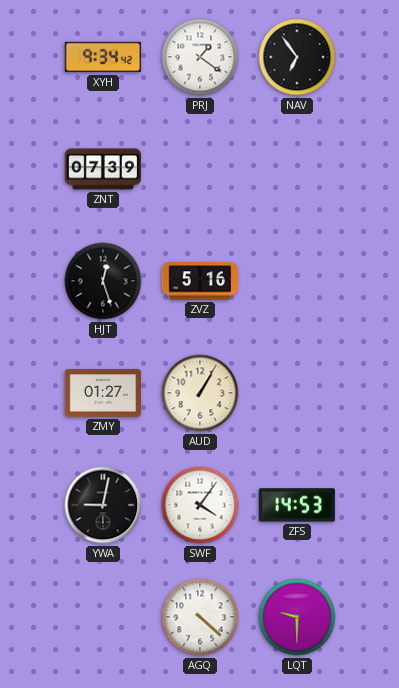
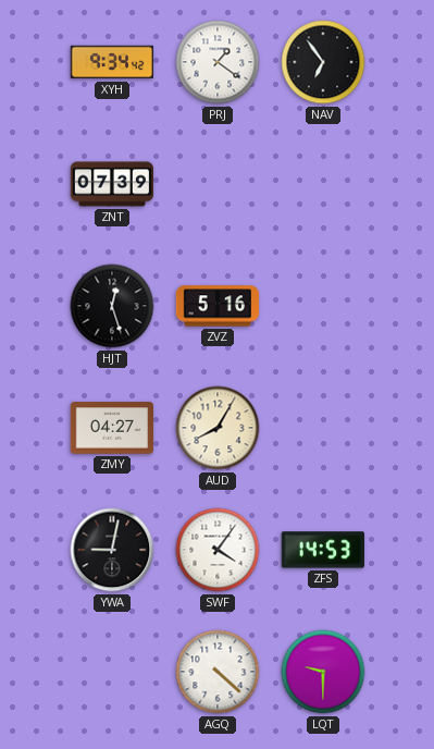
ZMY: 01:27 -> 04:27
AUD: 1:05 -> 8:05
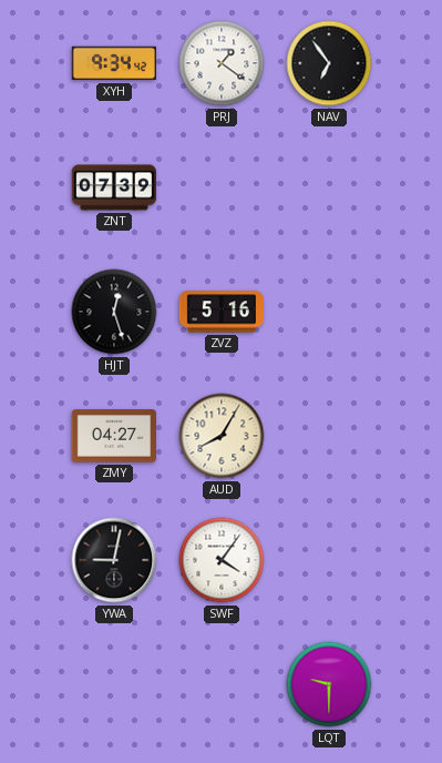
ZFS: 14:53 -> none
AGQ: 4:22 -> none
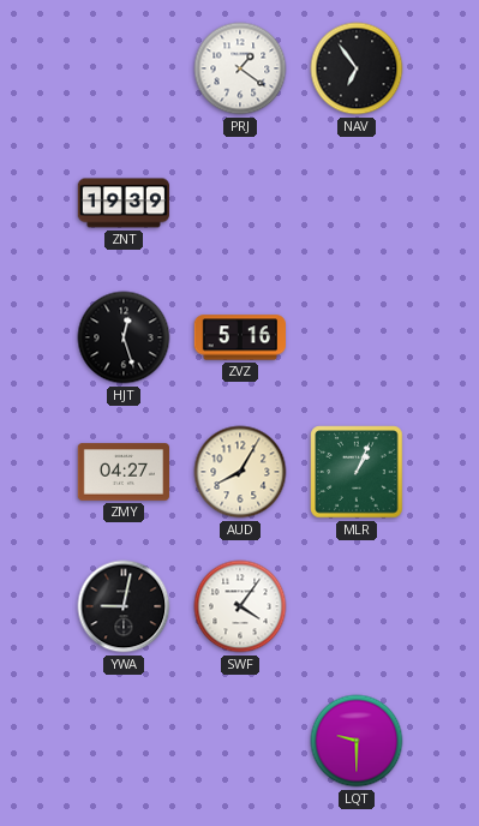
XYH: 9:34 -> none
ZNT: 07:39 -> 19:39
MLR: none -> 1:04
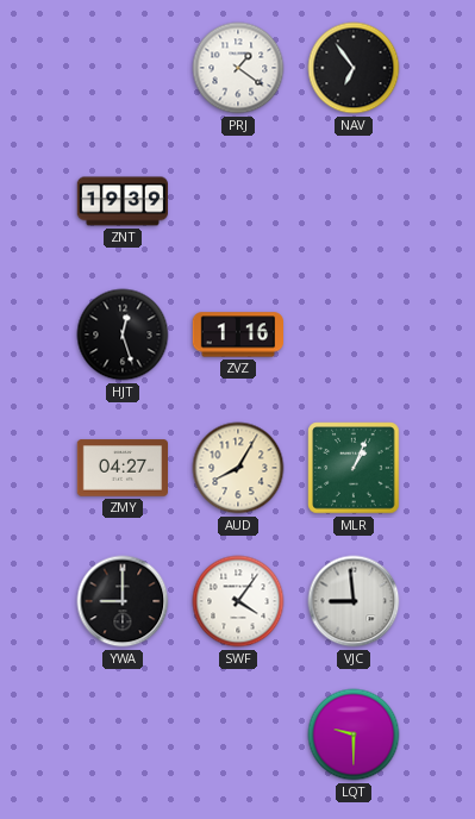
ZVZ: 5:16 -> 1:16
YWA: 9:02 -> 9:00
VJC: none -> 8:59
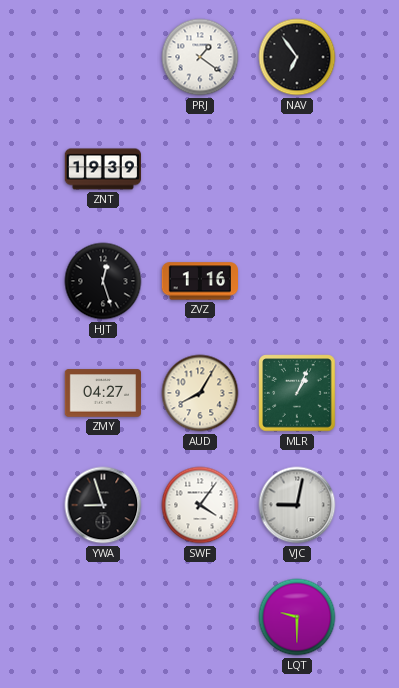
YWA: 9:00 -> 8:57
VJC: 8:59 -> 9:02
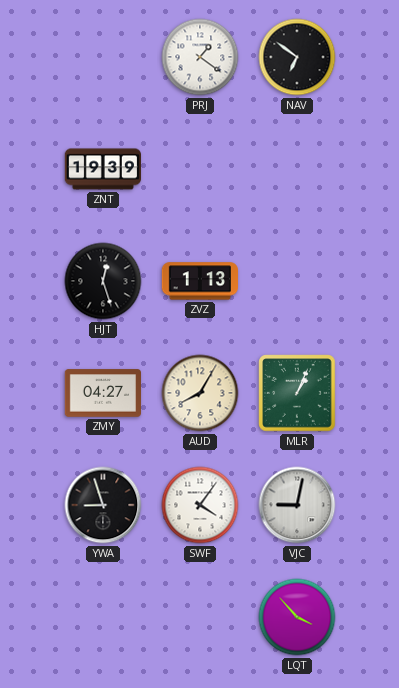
NAV: 6:54 -> 6:51
ZVZ: 1:16 -> 1:13
LQT: 9:30 -> 3:53
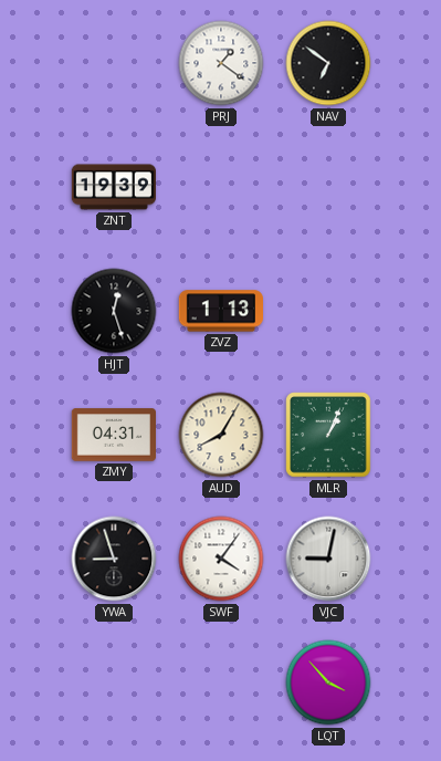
ZMY: 04:27 -> 04:31
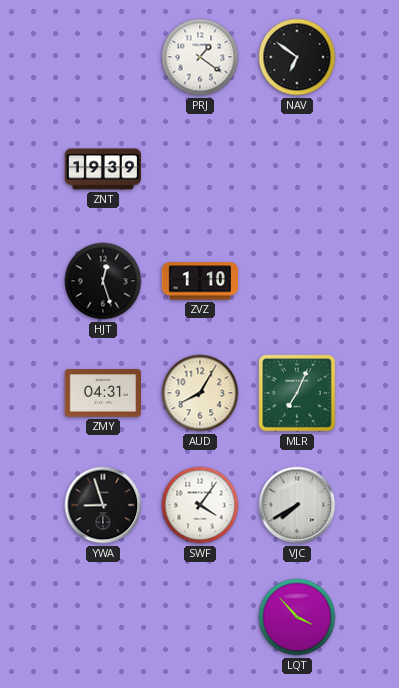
ZVZ: 1:13 -> 1:10
MLR: 1:04 -> 7:04
VJC: 9:02 -> 7:40
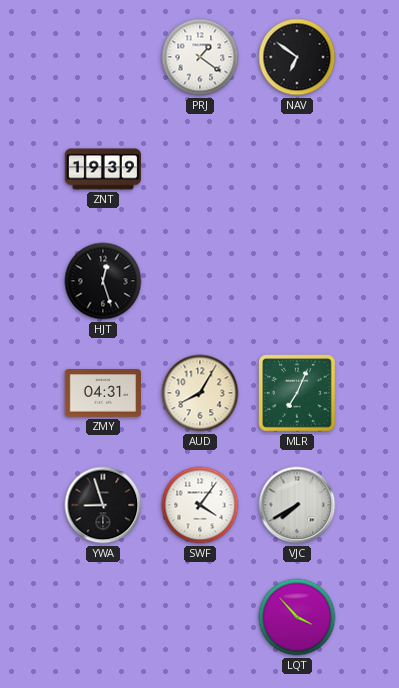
ZVZ: 1:10 -> none
